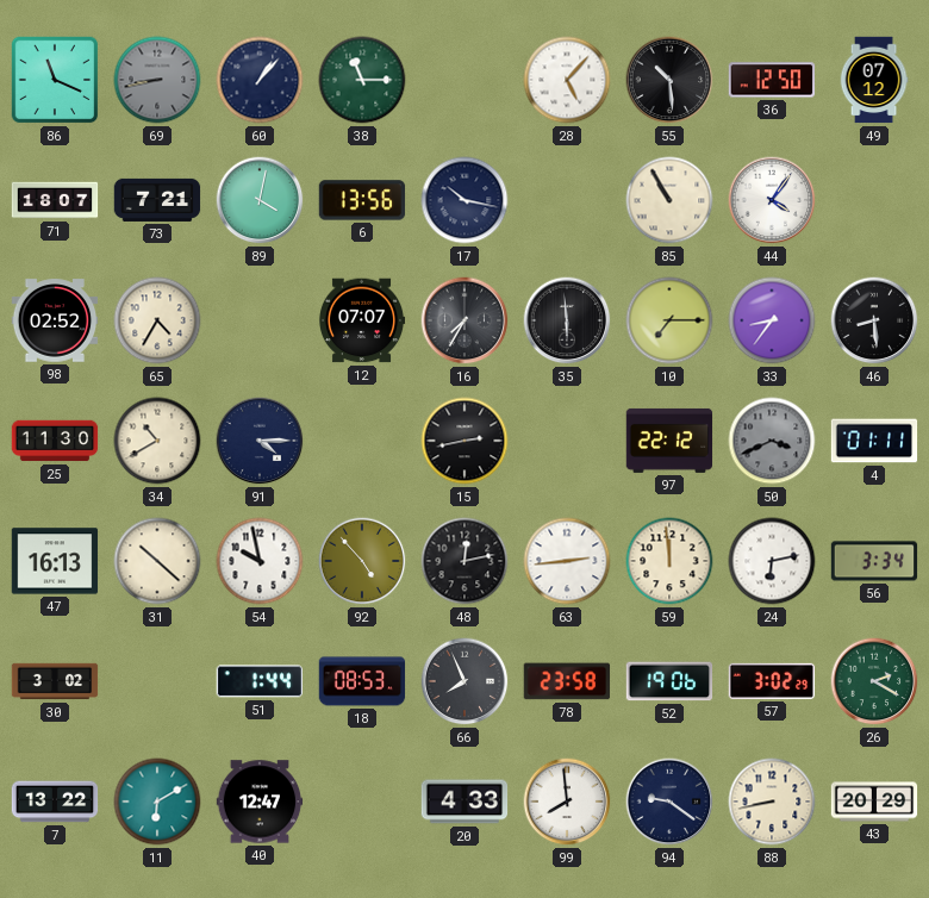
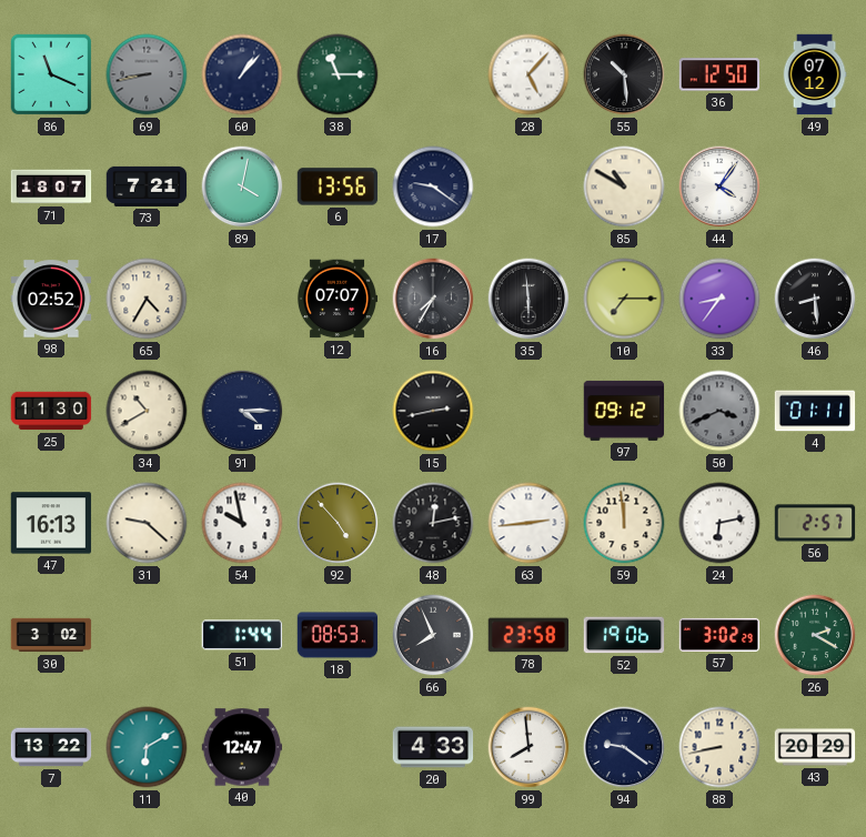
17: 10:17 -> 9:21
85: 10:55 -> 10:50
97: 22:12 -> 09:12
31: 10:22 -> 9:22
56: 3:34 -> 2:57
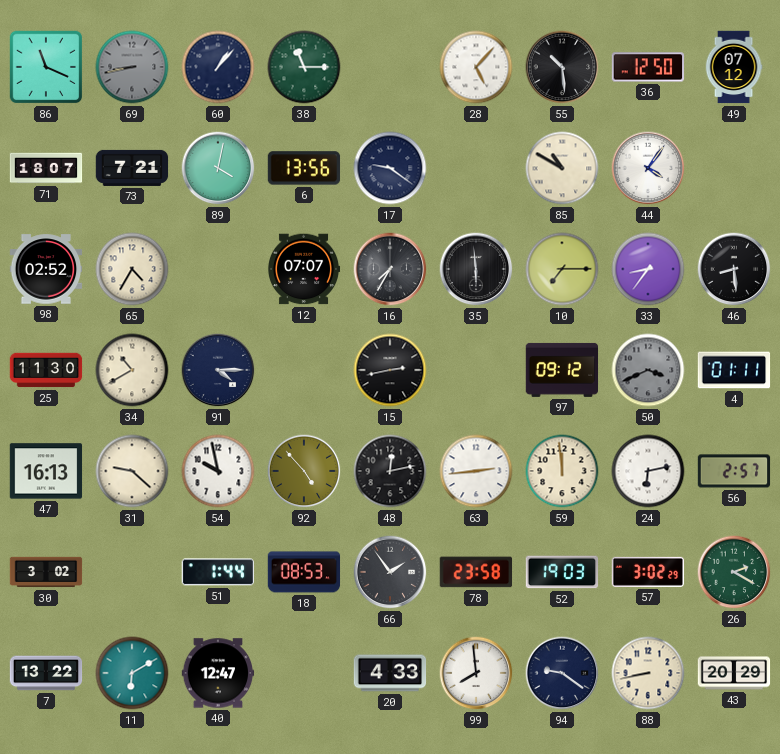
66: 7:56 -> 1:54
52: 19:06 -> 19:03
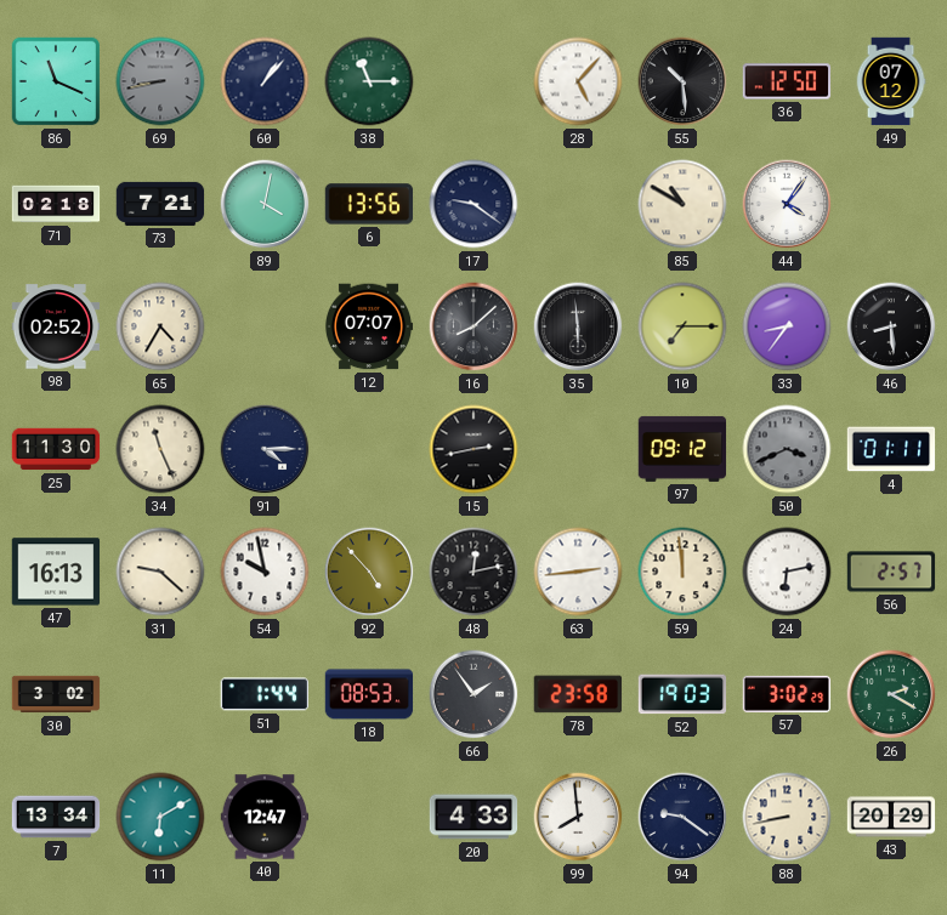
71: 18:07 -> 02:18
16: 7:35 -> 8:08
34: 10:40 -> 11:26
7: 13:22 -> 13:34
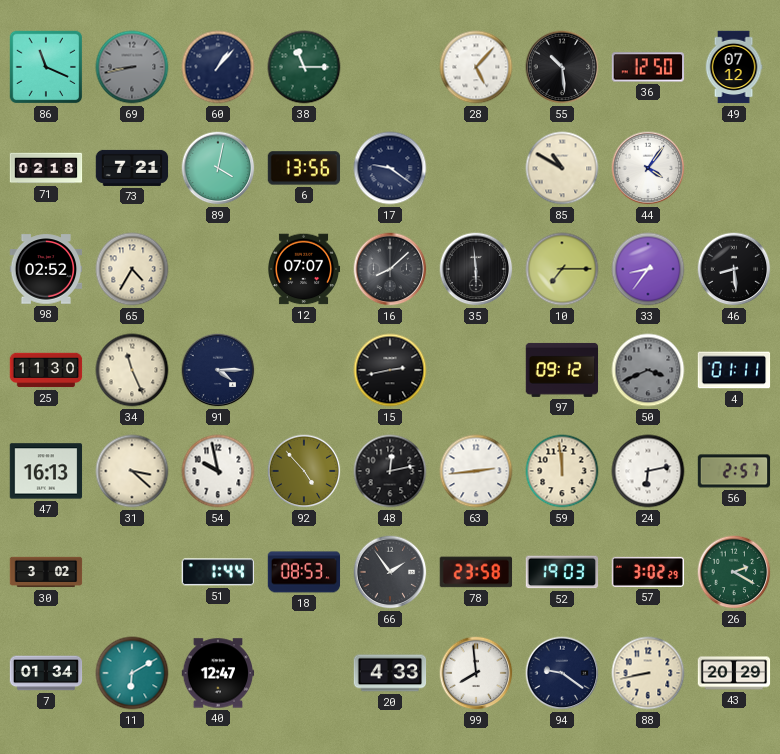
31: 9:22 -> 3:22
7: 13:34 -> 01:34
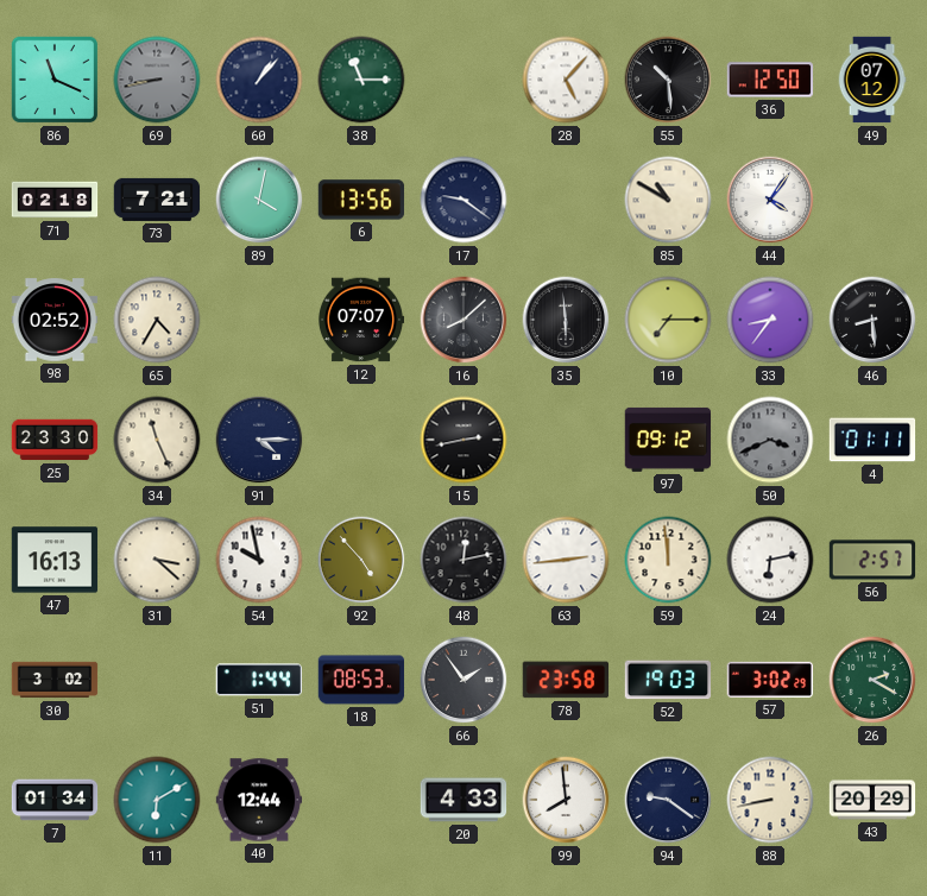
25: 11:30 -> 23:30
40: 12:47 -> 12:44
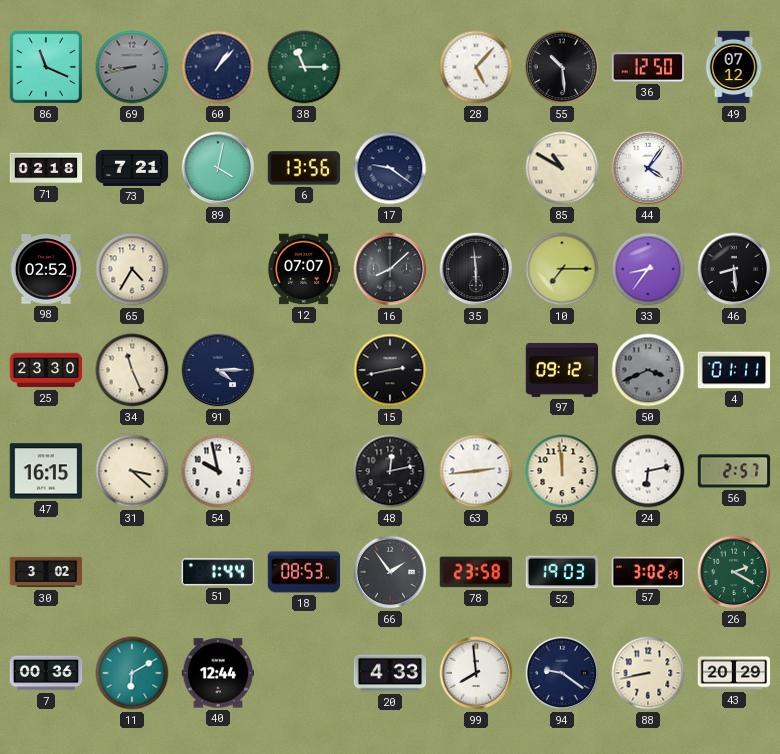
47: 16:13 -> 16:15
92: 4:53 -> none
7: 01:34 -> 00:36
